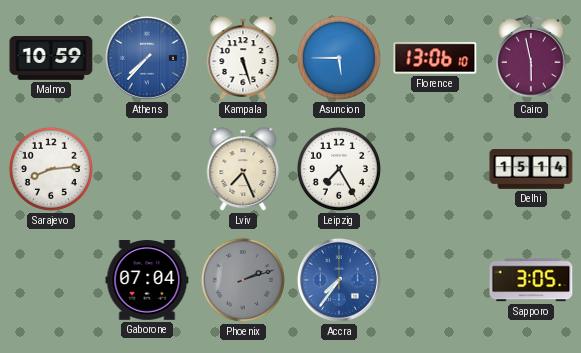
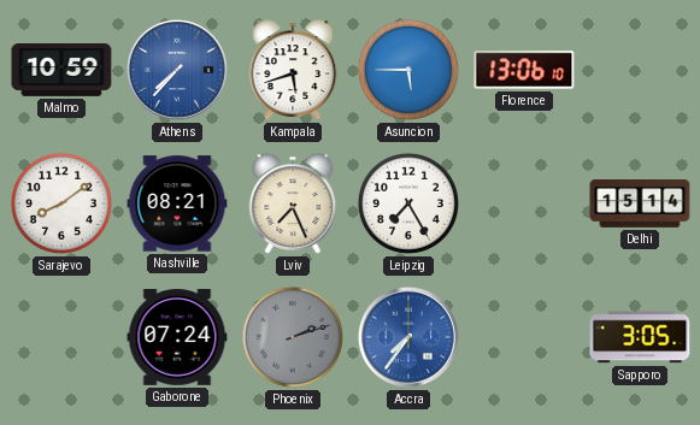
Kampala: 5:27 -> 5:42
Cairo: 5:58 -> none
Sarajevo: 8:14 -> 8:09
Nashville: none -> 08:21
Gaborone: 07:04 -> 07:24
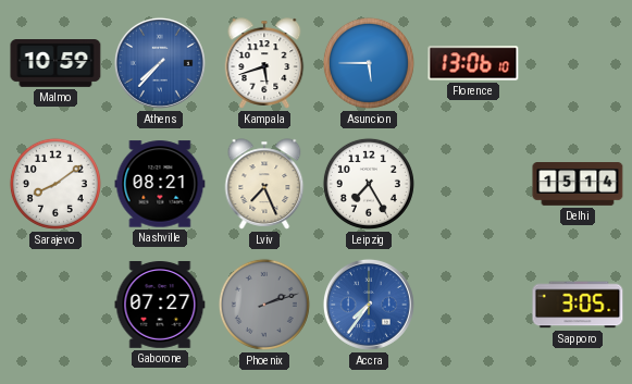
Gaborone: 07:24 -> 07:27
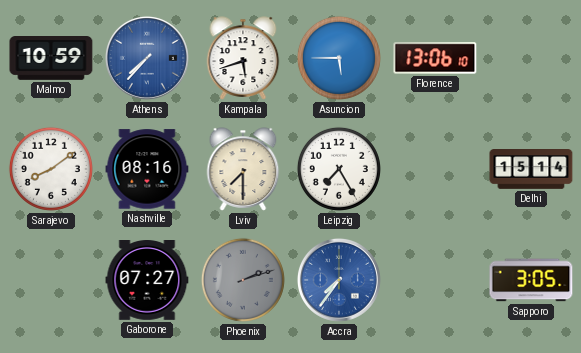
Nashville: 08:21 -> 08:16
Lviv: 7:26 -> 7:30
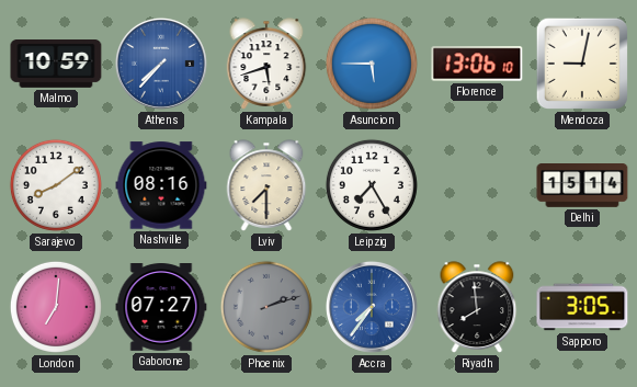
Mendoza: none -> 9:02
London: none -> 7:01
Riyadh: none -> 7:59
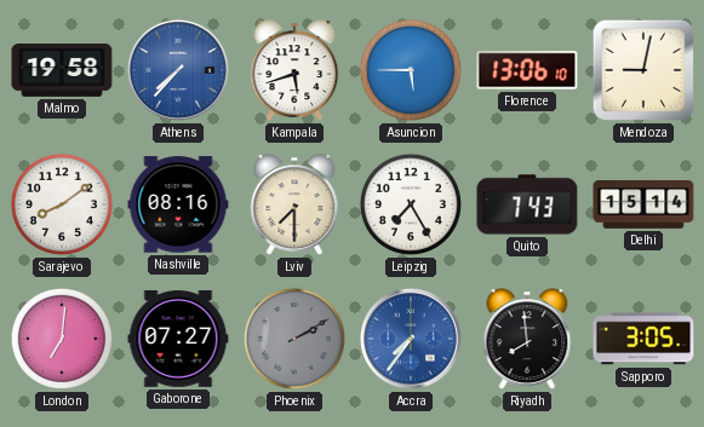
Malmo: 10:59 -> 19:58
Quito: none -> 7:43
Phoenix: 2:12 -> 2:10
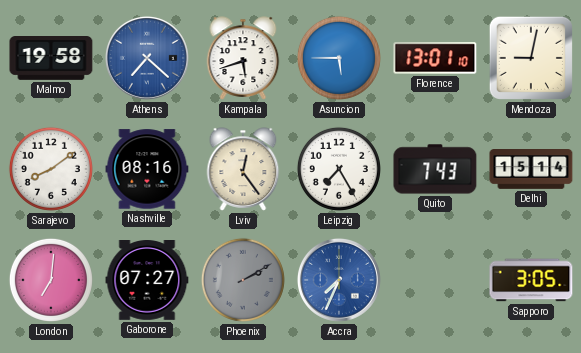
Athens: 7:37 -> 7:22
Florence: 13:06 -> 13:01
Lviv: 7:30 -> 12:24
Accra: 7:36 -> 7:34
Riyadh: 7:59 -> none
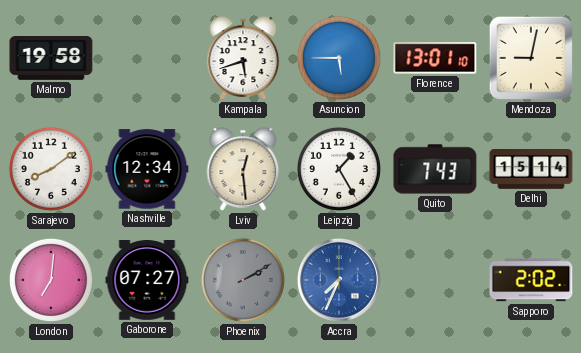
Athens: 7:22 -> none
Nashville: 08:16 -> 12:34
Lviv: 12:24 -> 12:29
Leipzig: 7:25 -> 1:25
Sapporo: 3:05 -> 2:02
